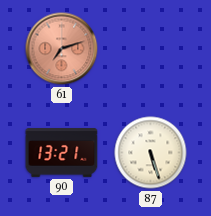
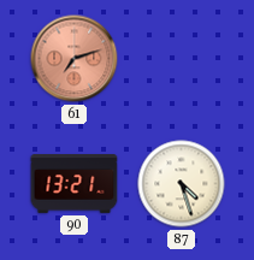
87: 5:27 -> 4:27
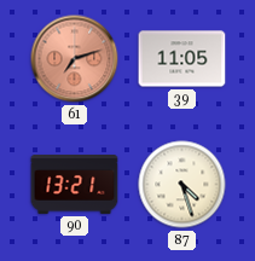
39: none -> 11:05
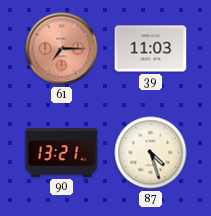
61: 7:12 -> 7:15
39: 11:05 -> 11:03
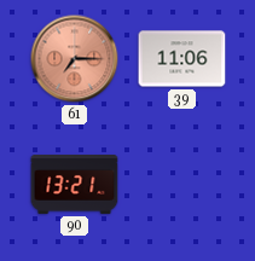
39: 11:03 -> 11:06
87: 4:27 -> none
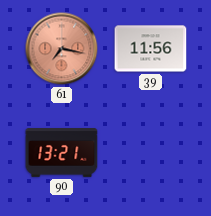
61: 7:15 -> 7:17
39: 11:06 -> 11:56
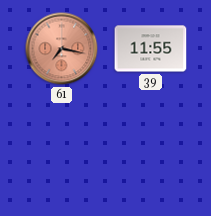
39: 11:56 -> 11:55
90: 13:21 -> none
